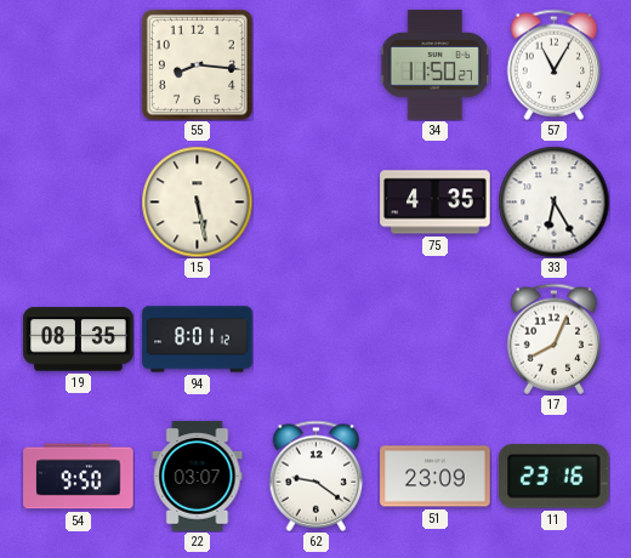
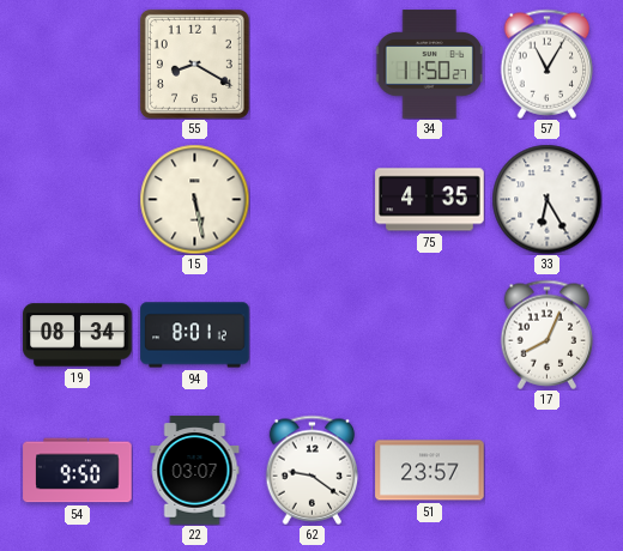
55: 8:16 -> 8:20
19: 08:35 -> 08:34
51: 23:09 -> 23:57
11: 23:16 -> none
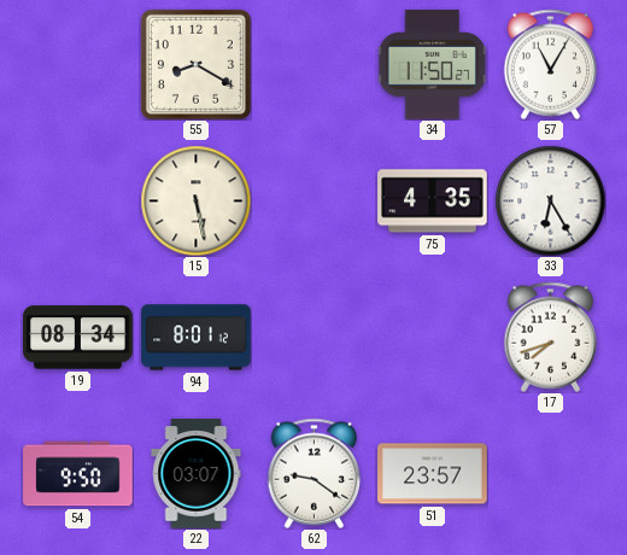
17: 8:04 -> 7:42
